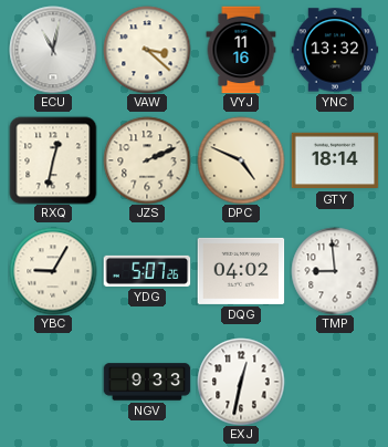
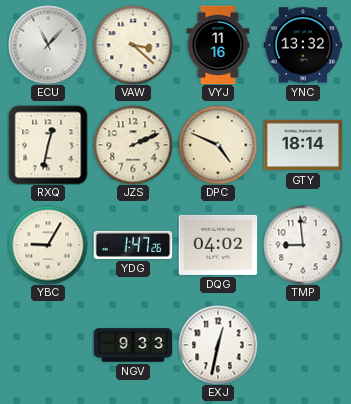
ECU: 11:02 -> 11:07
YDG: 5:07 -> 1:47
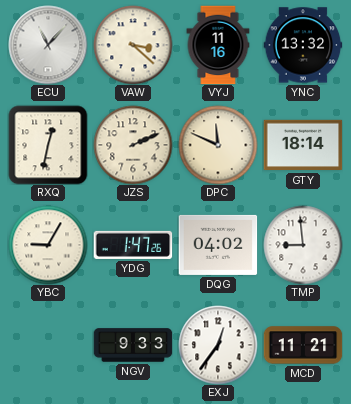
DPC: 4:49 -> 11:49
EXJ: 12:32 -> 12:36
MCD: none -> 11:21
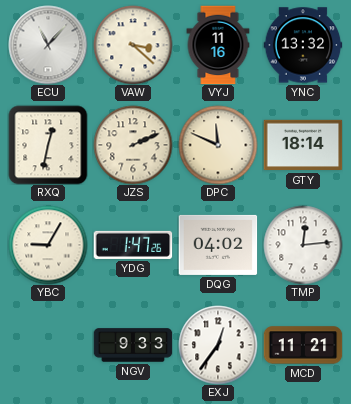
TMP: 8:59 -> 12:14
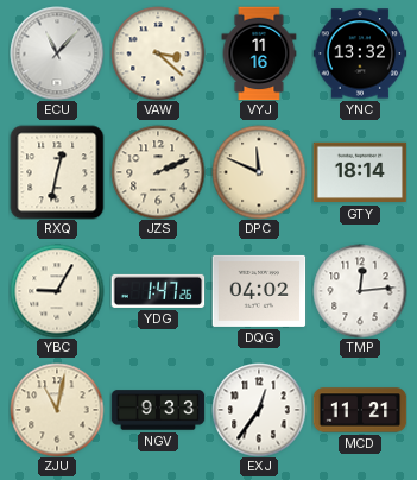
ZJU: none -> 11:02
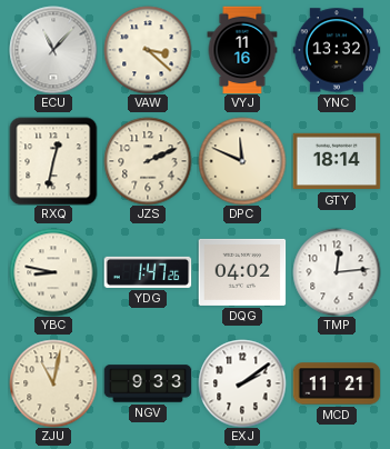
YBC: 9:05 -> 8:47
EXJ: 12:36 -> 2:09
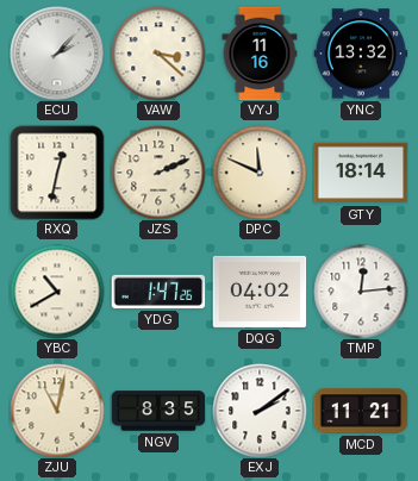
ECU: 11:07 -> 2:07
YBC: 8:47 -> 10:40
NGV: 9:33 -> 8:35
